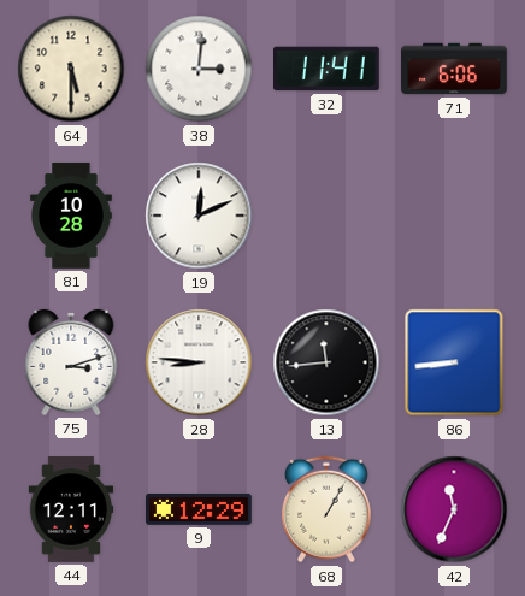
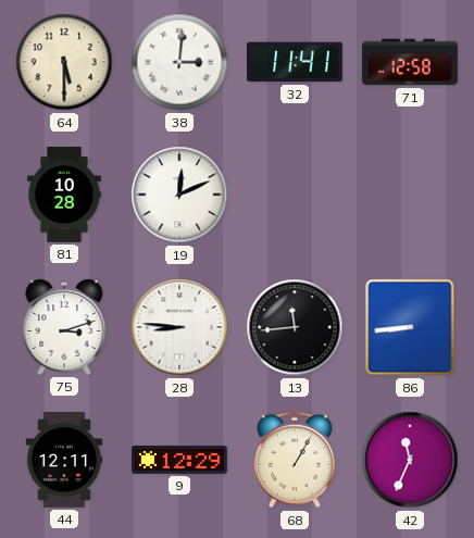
71: 6:06 -> 12:58
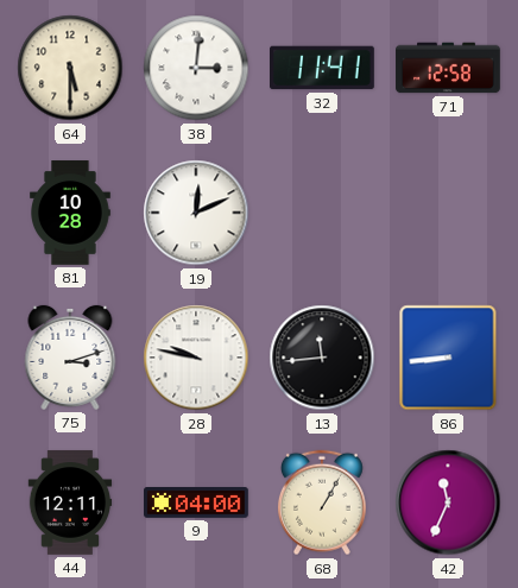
28: 8:46 -> 9:47
9: 12:29 -> 04:00
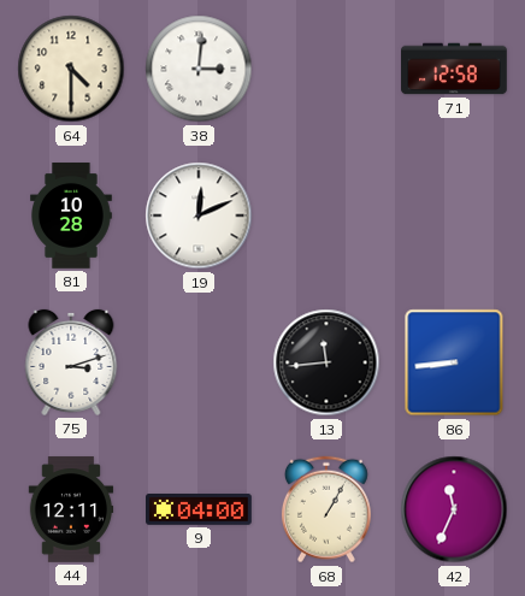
64: 5:30 -> 4:30
32: 11:41 -> none
28: 9:47 -> none
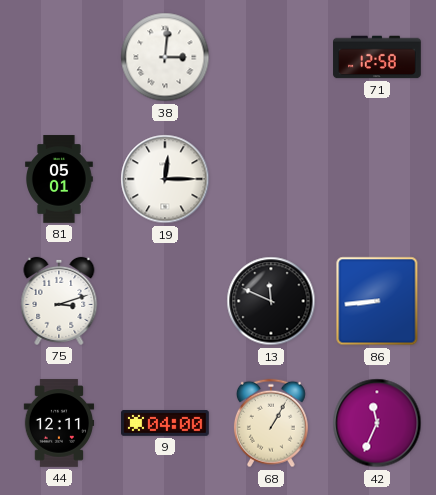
64: 4:30 -> none
81: 10:28 -> 05:01
19: 12:11 -> 12:15
13: 11:44 -> 11:49
